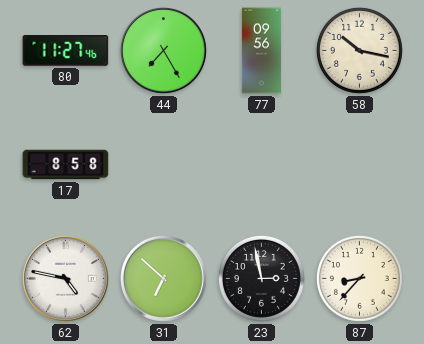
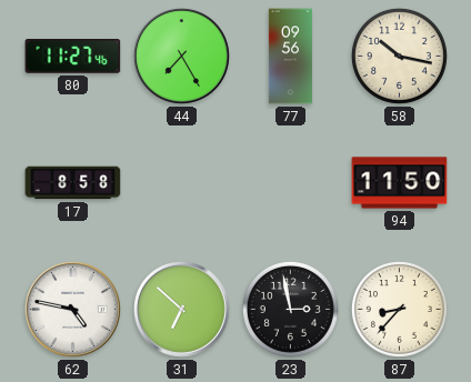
94: none -> 11:50
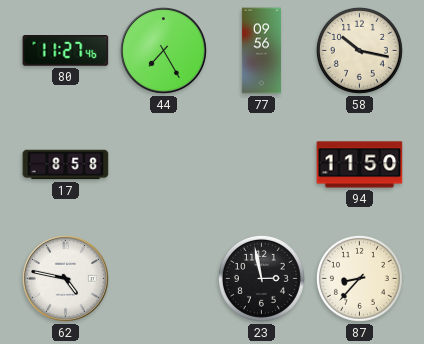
31: 6:52 -> none
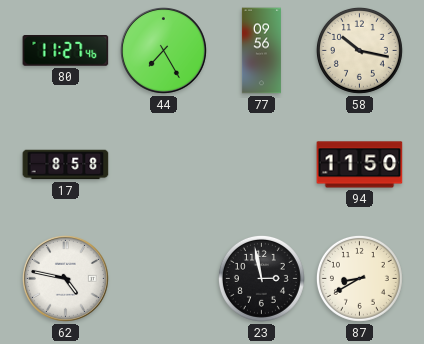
87: 8:37 -> 8:40
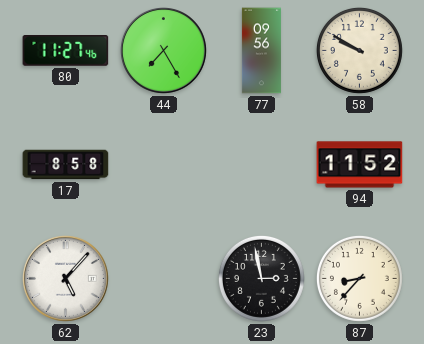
58: 10:17 -> 9:50
94: 11:50 -> 11:52
62: 4:47 -> 5:07
87: 8:40 -> 8:37
